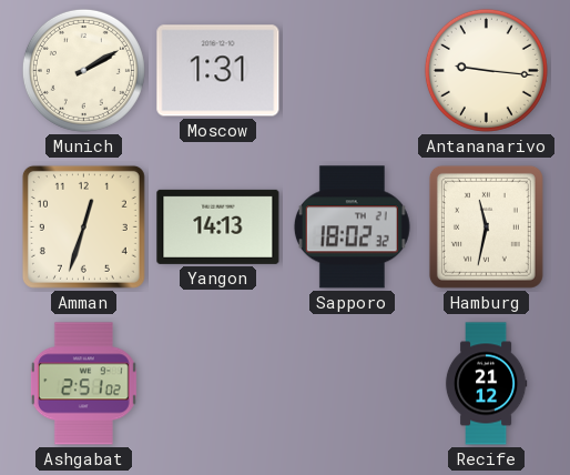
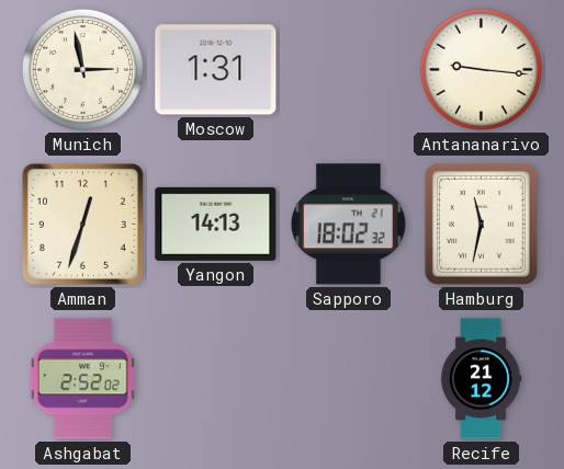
Munich: 2:10 -> 2:58
Ashgabat: 2:51 -> 2:52
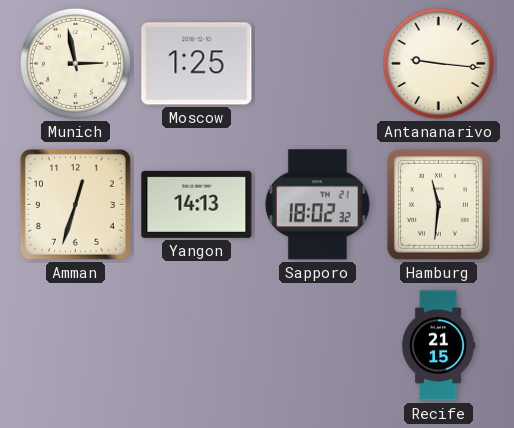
Moscow: 1:31 -> 1:25
Hamburg: 11:32 -> 11:31
Ashgabat: 2:52 -> none
Recife: 21:12 -> 21:15
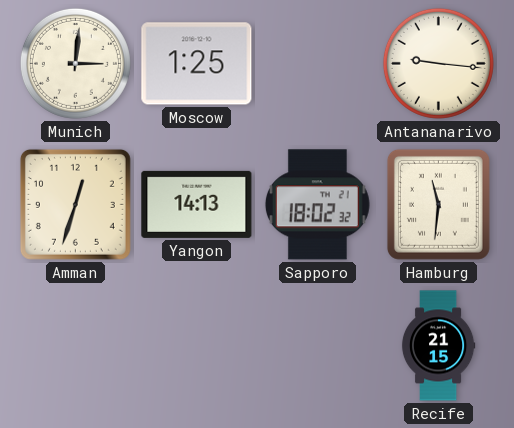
Munich: 2:58 -> 3:01
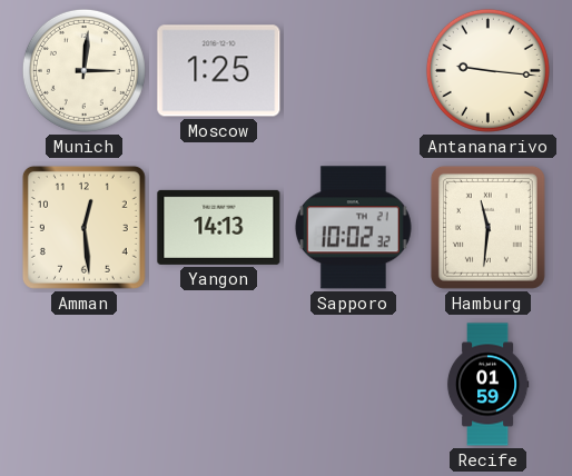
Amman: 12:33 -> 12:29
Sapporo: 18:02 -> 10:02
Recife: 21:15 -> 01:59
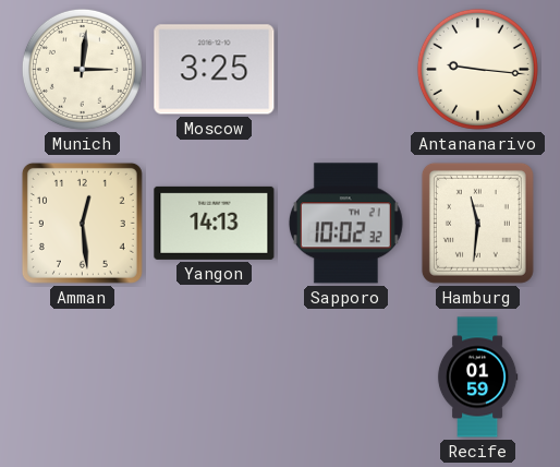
Moscow: 1:25 -> 3:25
